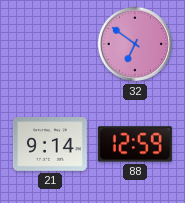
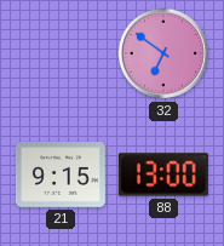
21: 9:14 -> 9:15
88: 12:59 -> 13:00
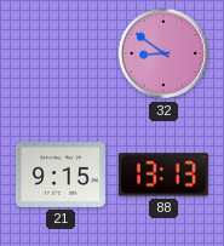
32: 6:51 -> 8:51
88: 13:00 -> 13:13
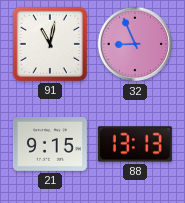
91: none -> 11:02
32: 8:51 -> 8:56
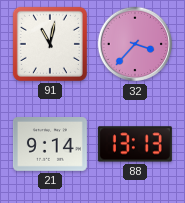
32: 8:56 -> 3:37
21: 9:15 -> 9:14
